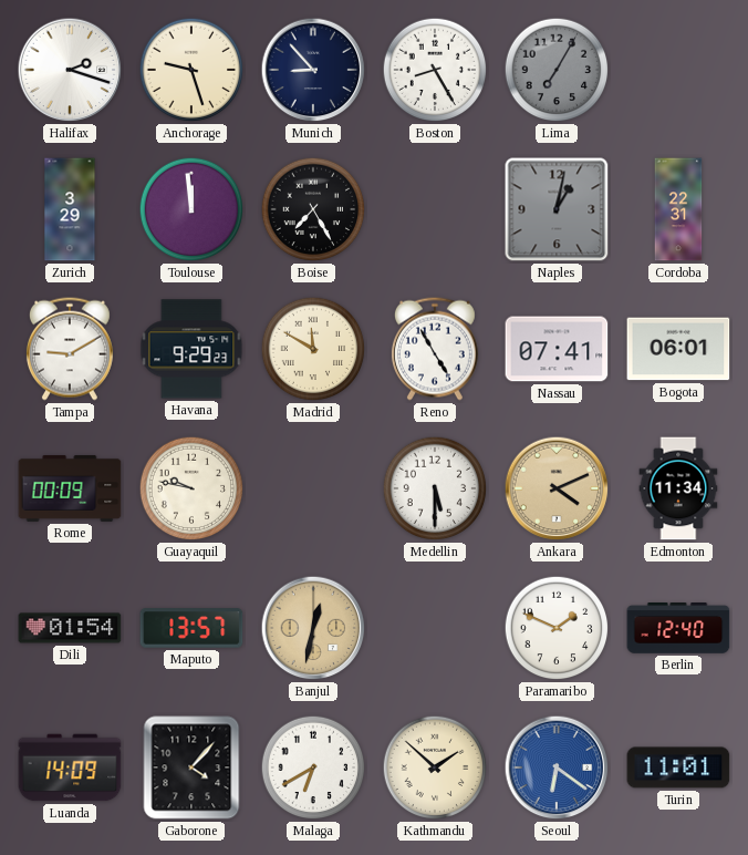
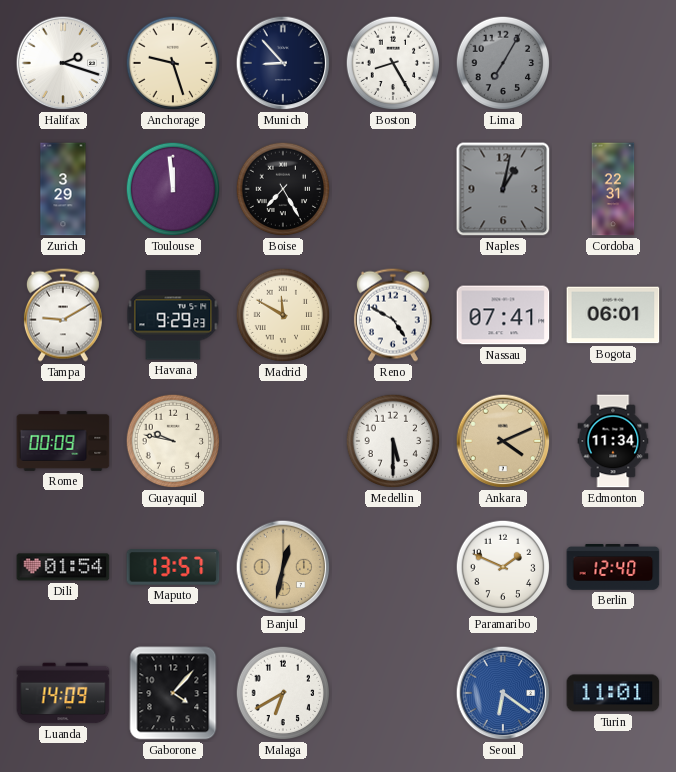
Reno: 4:55 -> 4:50
Kathmandu: 1:52 -> none
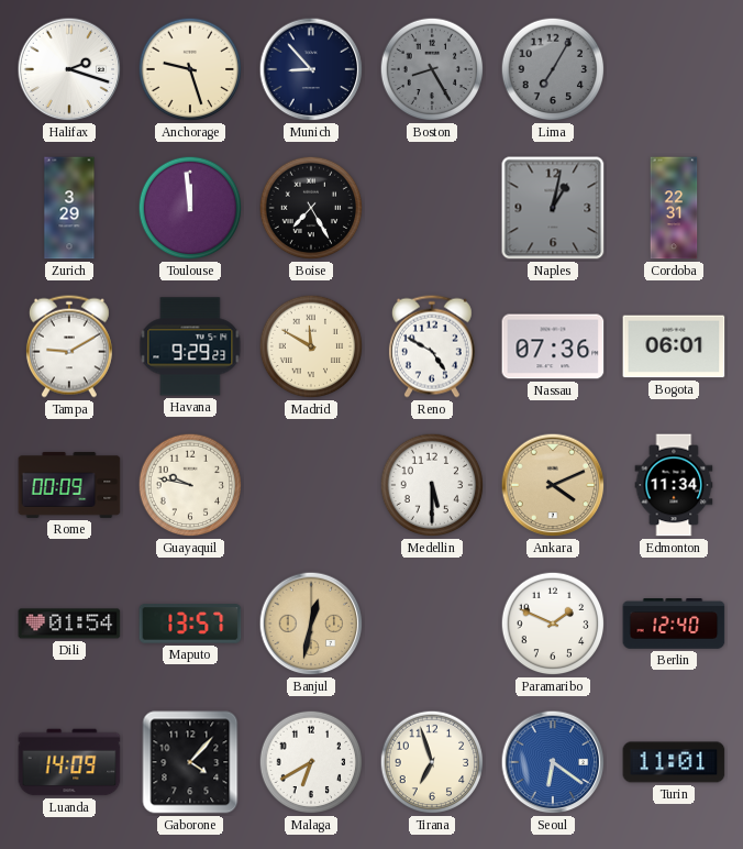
Boston dial: white -> grey
Nassau: 07:41 -> 07:36
Tirana: none -> 6:57
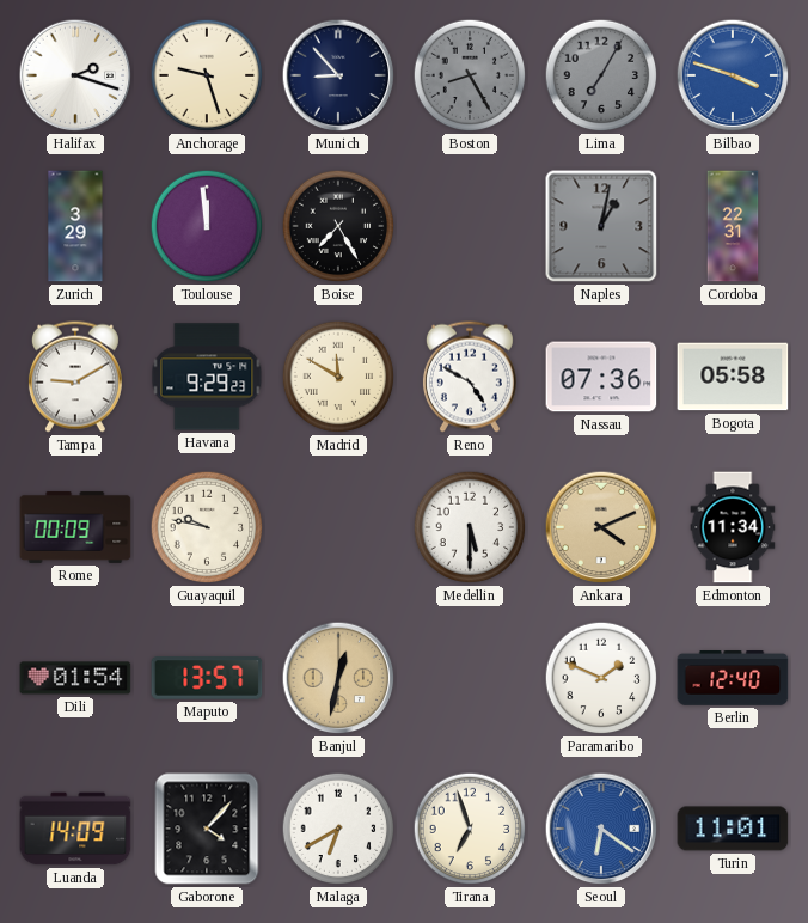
Bilbao: none -> 3:48
Bogota: 06:01 -> 05:58
